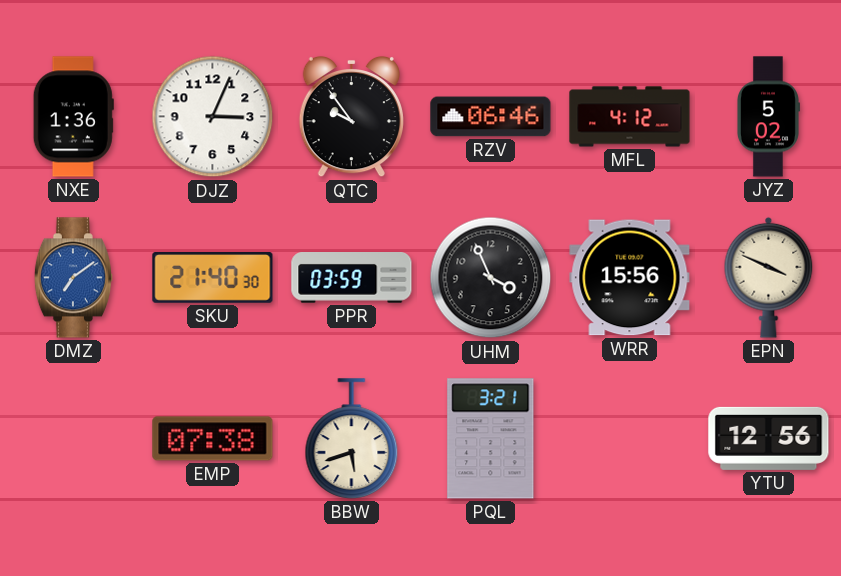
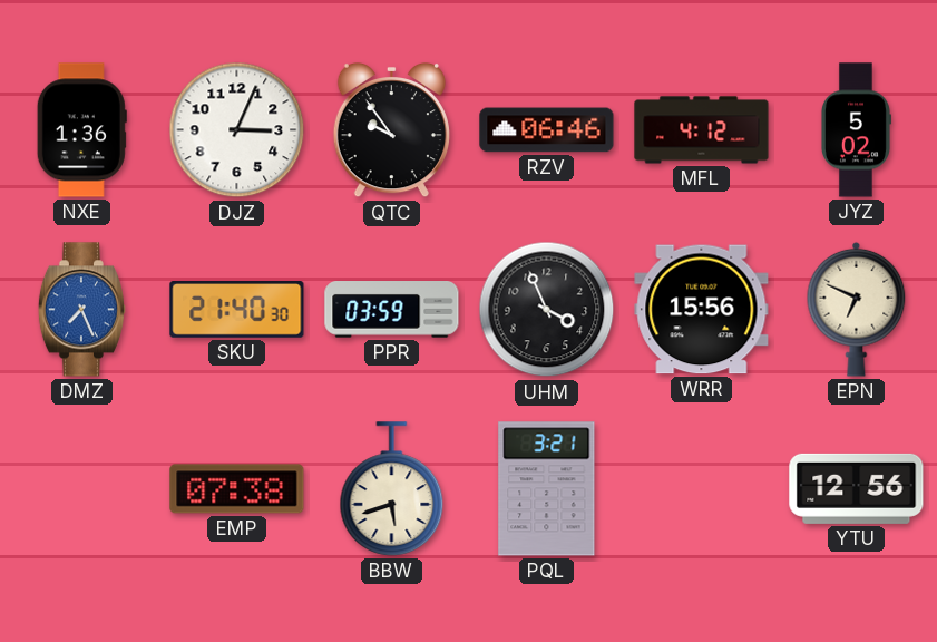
DMZ: 7:09 -> 7:26
EPN: 3:49 -> 6:49
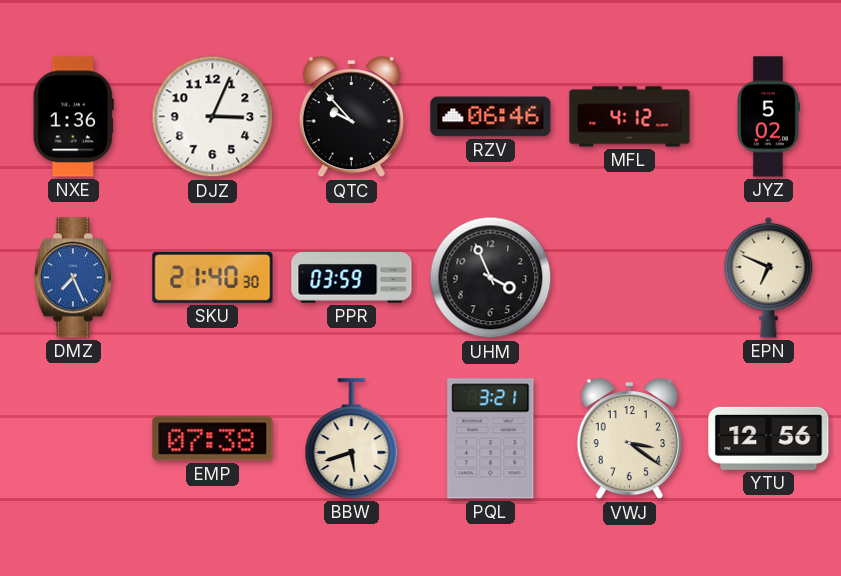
QTC: 9:54 -> 9:53
WRR: 15:56 -> none
VWJ: none -> 3:21
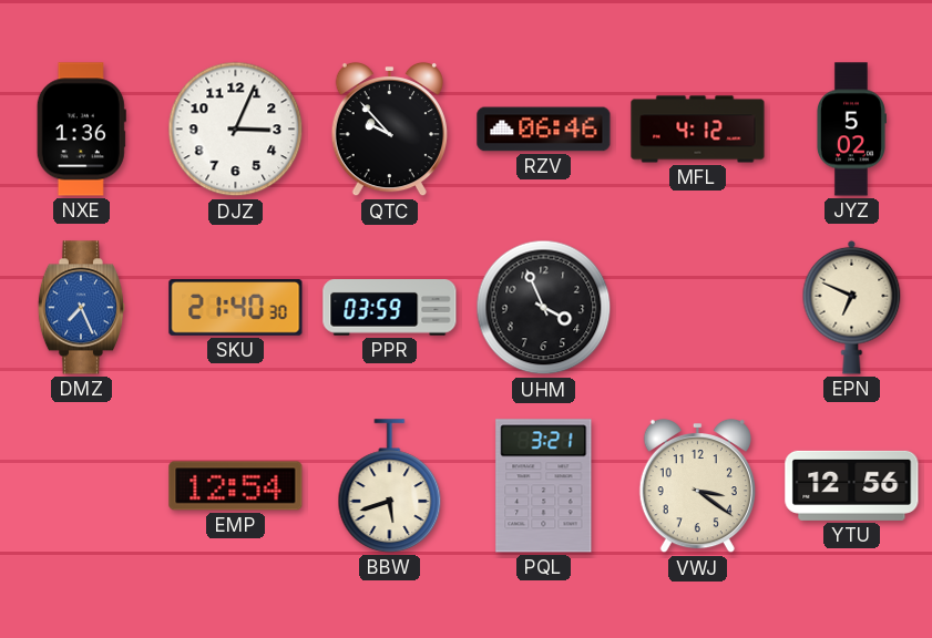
EMP: 07:38 -> 12:54
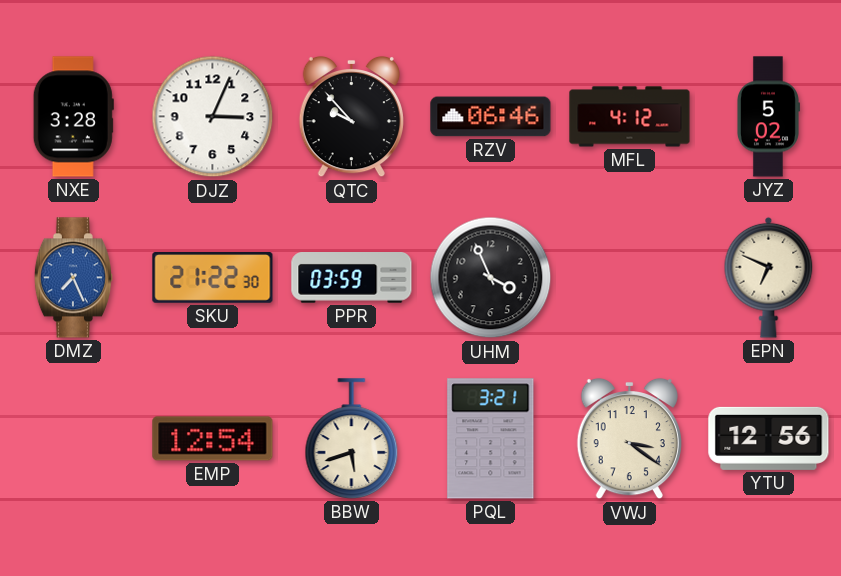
NXE: 1:36 -> 3:28
SKU: 21:40 -> 21:22
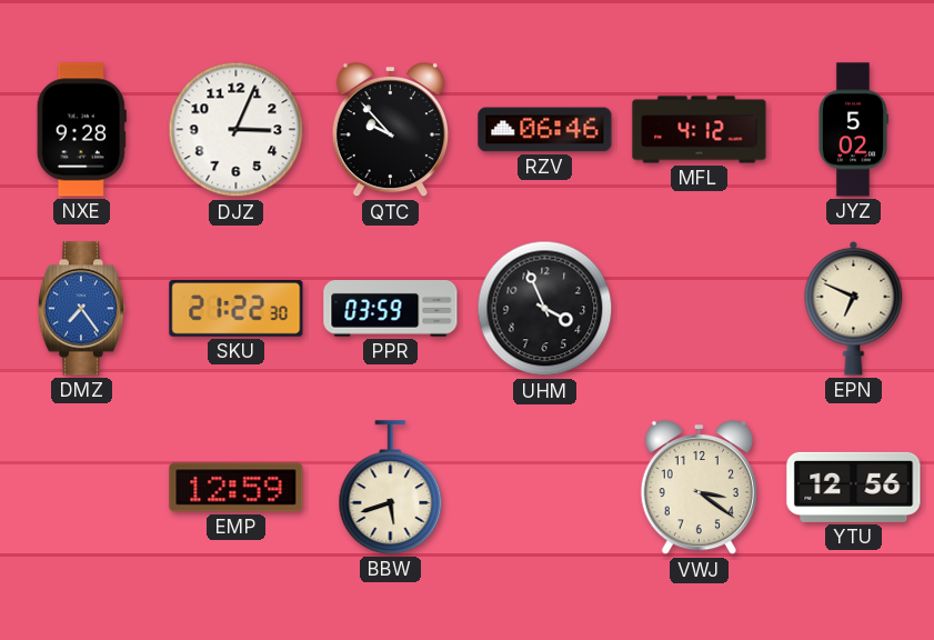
NXE: 3:28 -> 9:28
DMZ: 7:26 -> 7:24
EMP: 12:54 -> 12:59
PQL: 3:21 -> none
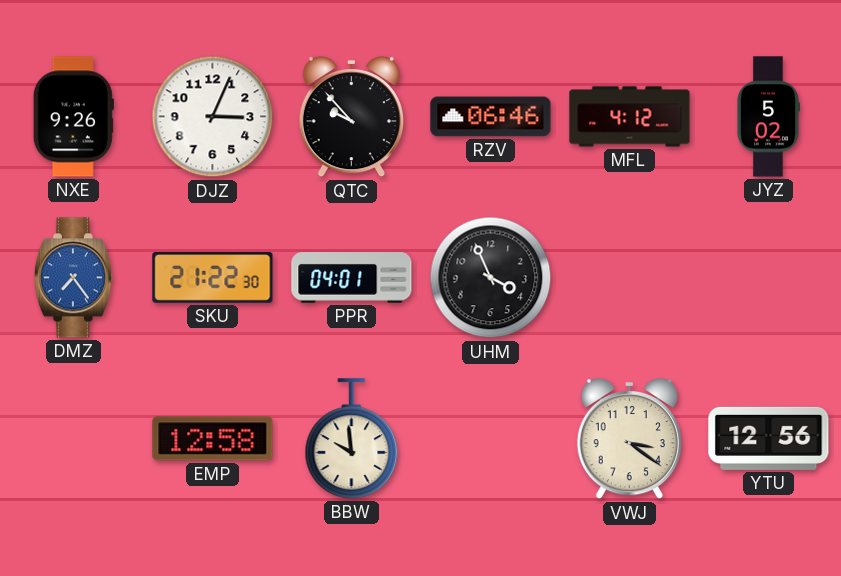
NXE: 9:28 -> 9:26
PPR: 03:59 -> 04:01
EPN: 6:49 -> none
EMP: 12:59 -> 12:58
BBW: 5:42 -> 9:59
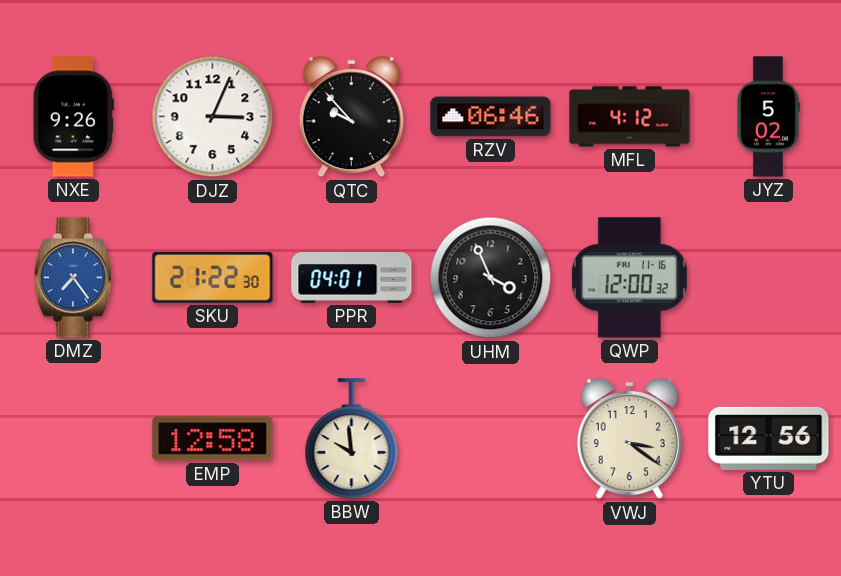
QWP: none -> 12:00
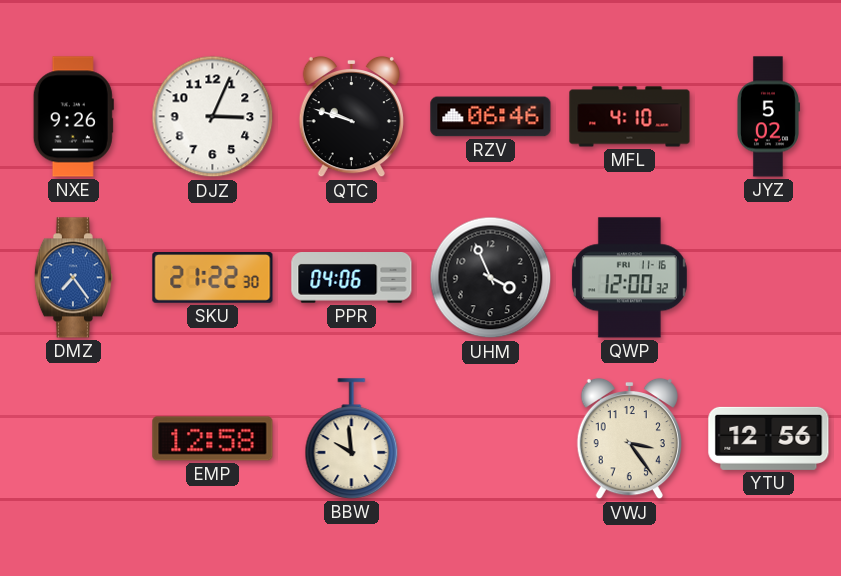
QTC: 9:53 -> 9:48
MFL: 4:12 -> 4:10
PPR: 04:01 -> 04:06
VWJ: 3:21 -> 3:24
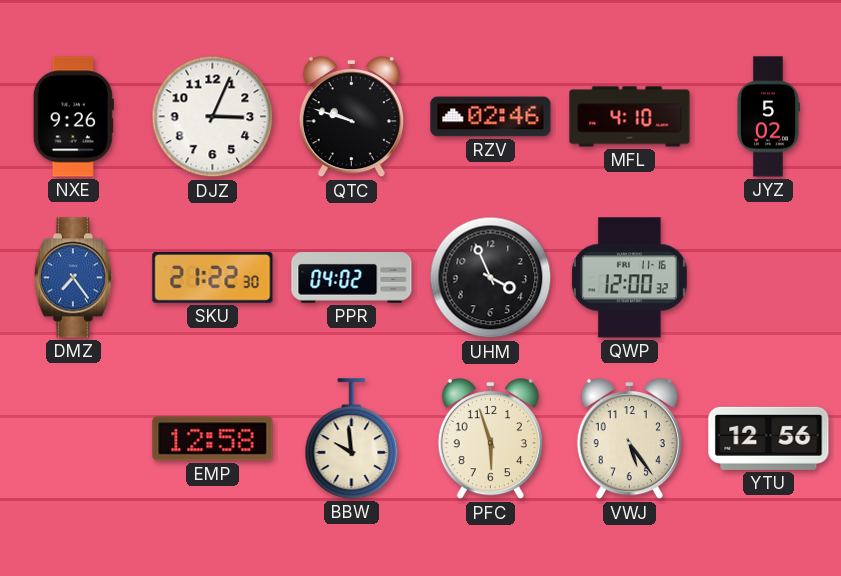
RZV: 06:46 -> 02:46
PPR: 04:06 -> 04:02
PFC: none -> 5:57
VWJ: 3:24 -> 5:24
